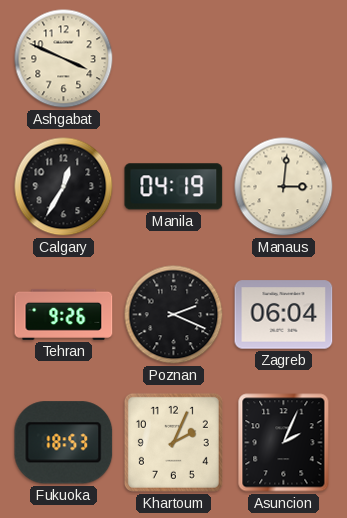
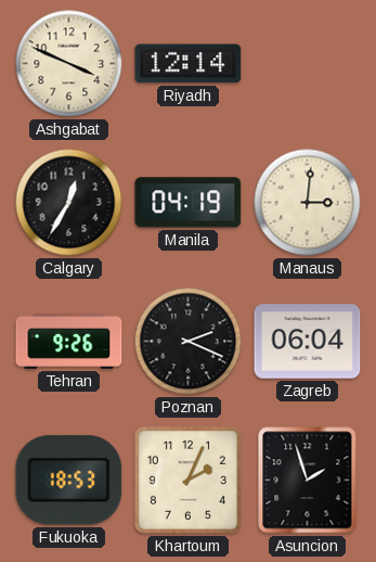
Riyadh: none -> 12:14
Asuncion: 2:04 -> 1:57
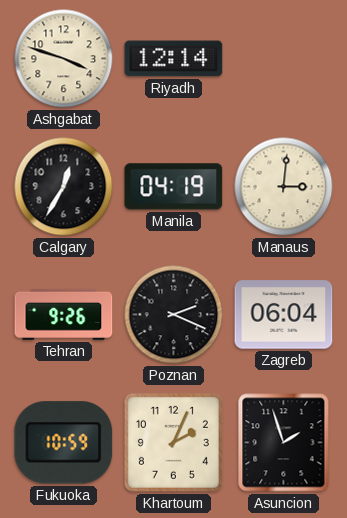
Ashgabat: 3:49 -> 3:48
Fukuoka: 18:53 -> 10:59
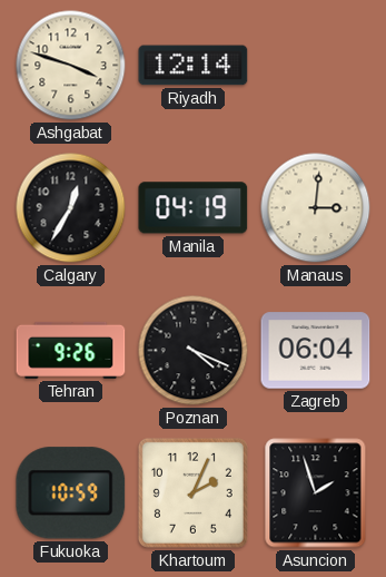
Poznan: 2:19 -> 4:19
